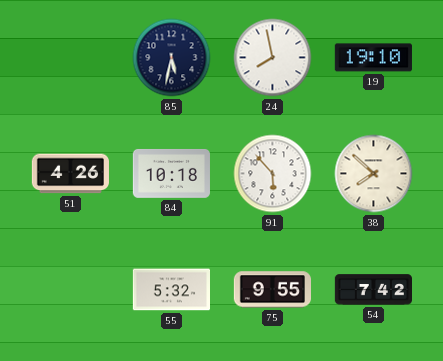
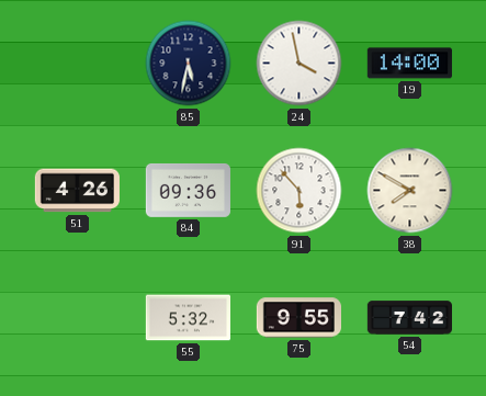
24: 7:58 -> 3:58
19: 19:10 -> 14:00
84: 10:18 -> 09:36
38: 7:52 -> 7:50
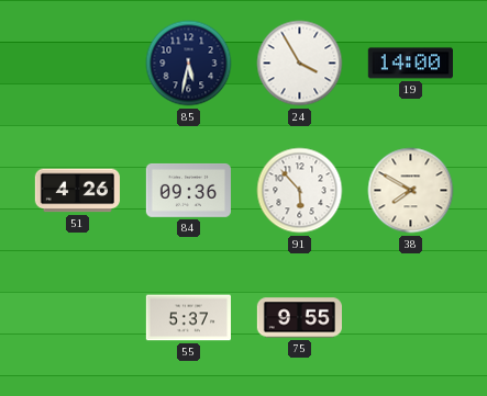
24: 3:58 -> 3:55
55: 5:32 -> 5:37
54: 7:42 -> none
